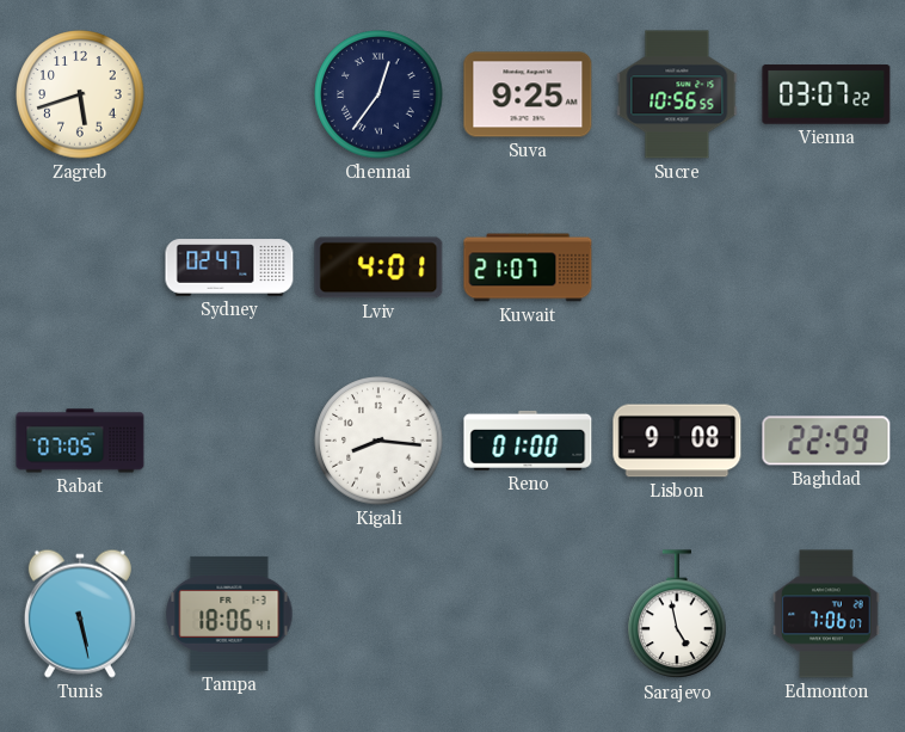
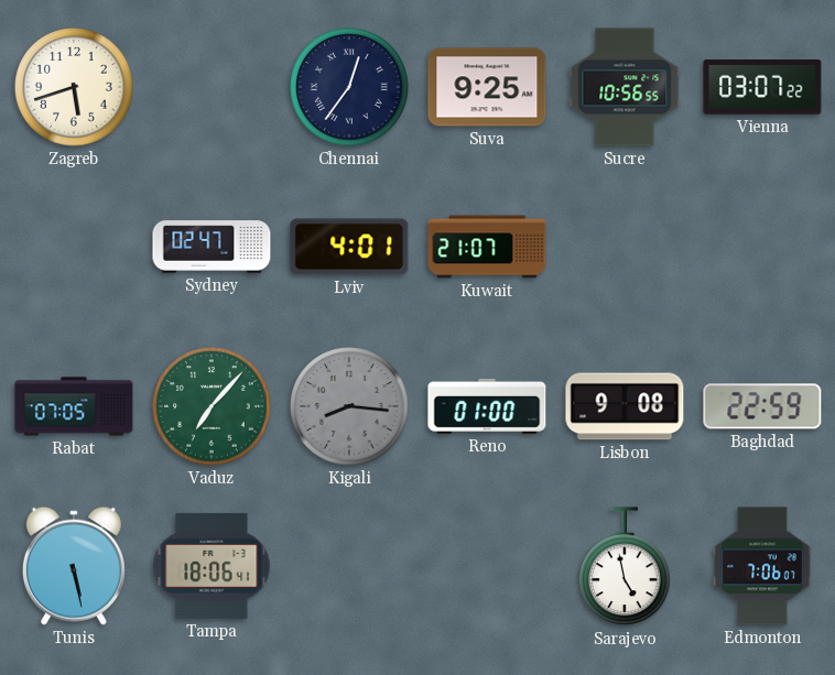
Vaduz: none -> 7:07
Kigali dial: white -> grey
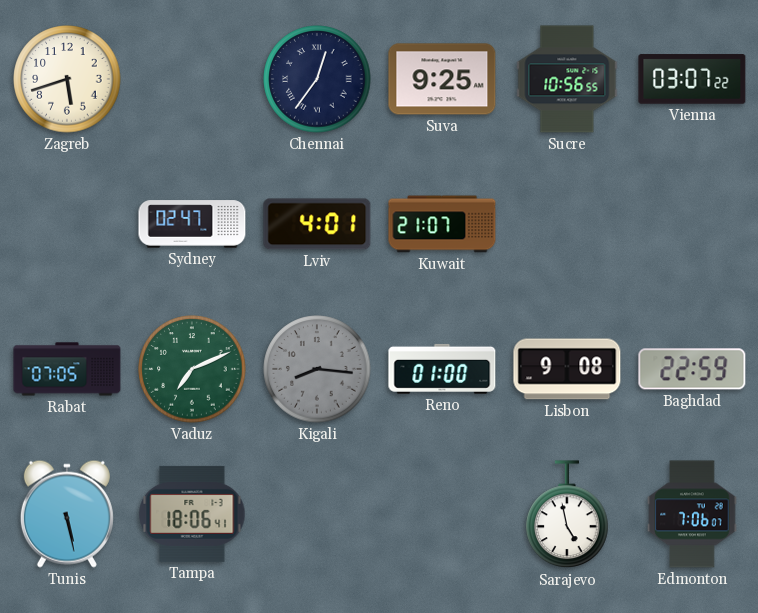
Vaduz: 7:07 -> 7:11
